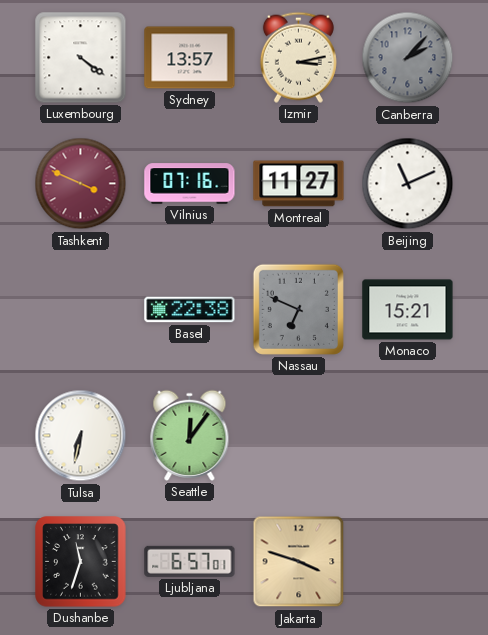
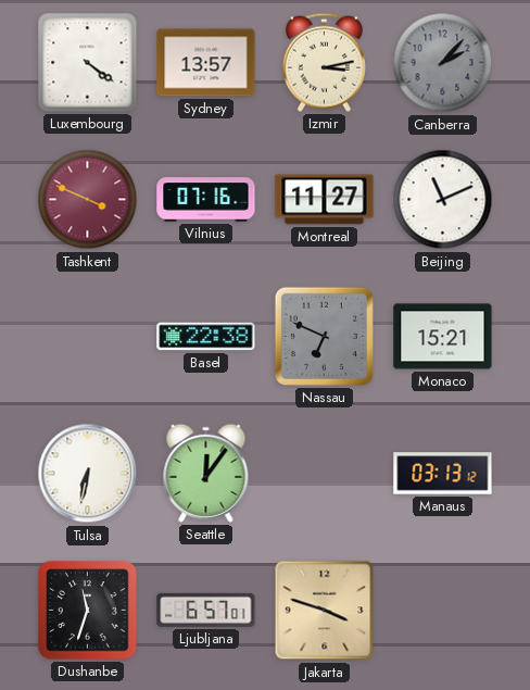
Manaus: none -> 03:13
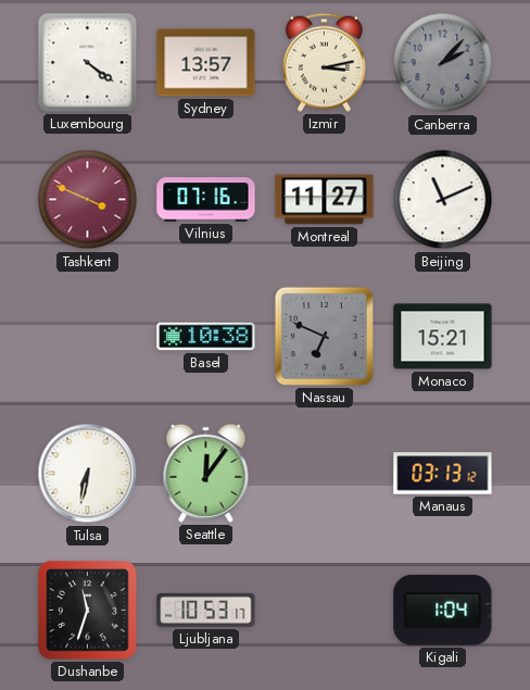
Basel: 22:38 -> 10:38
Ljubljana: 6:57 -> 10:53
Jakarta: 3:48 -> none
Kigali: none -> 1:04
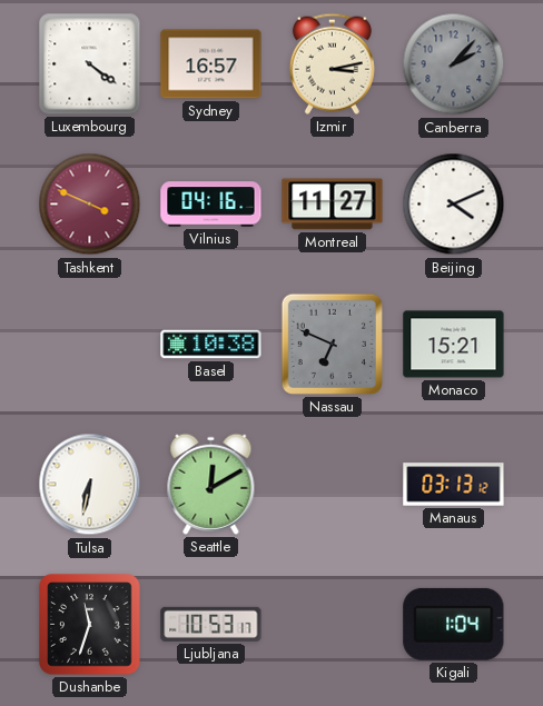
Sydney: 13:57 -> 16:57
Vilnius: 07:16 -> 04:16
Beijing: 11:11 -> 4:11
Seattle: 12:06 -> 12:10
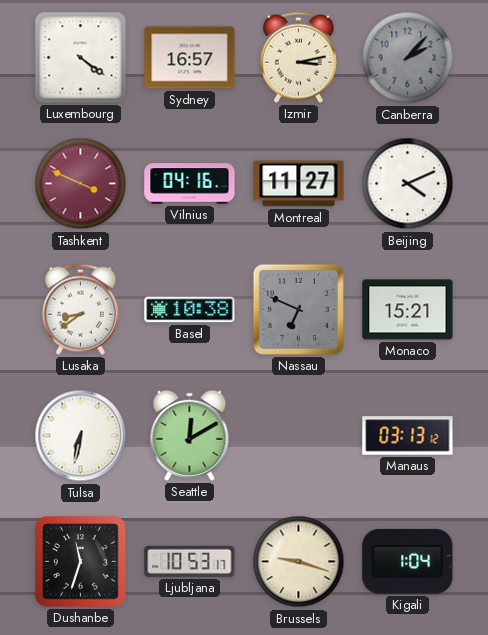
Lusaka: none -> 8:39
Brussels: none -> 9:18
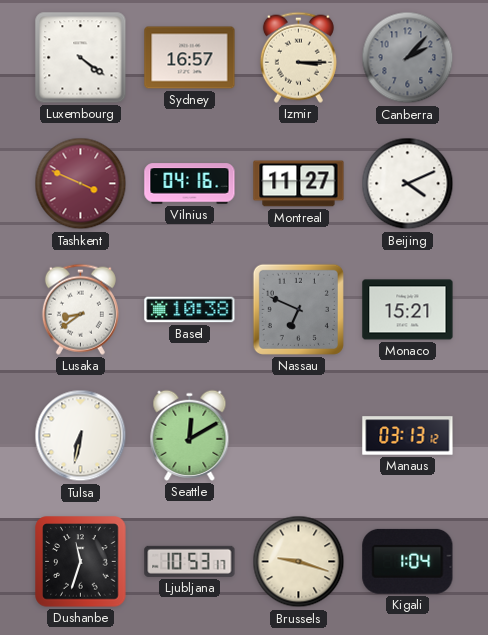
Izmir: 3:13 -> 3:15
